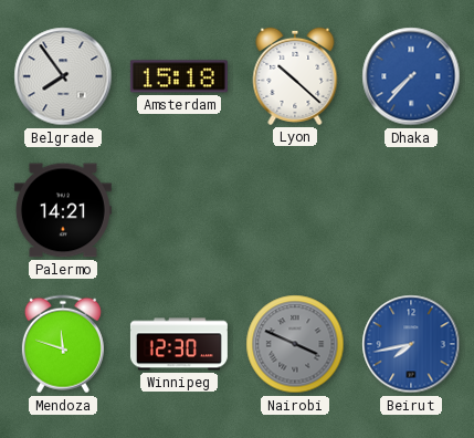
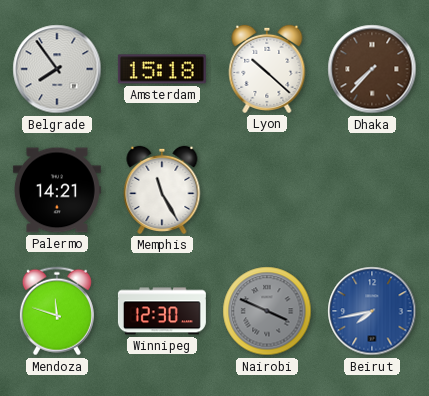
Dhaka dial: blue -> brown
Memphis: none -> 11:25
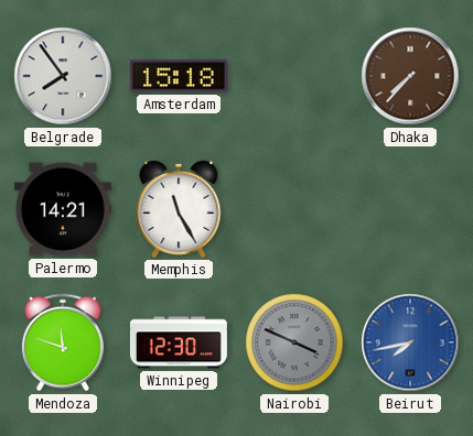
Lyon: 10:22 -> none
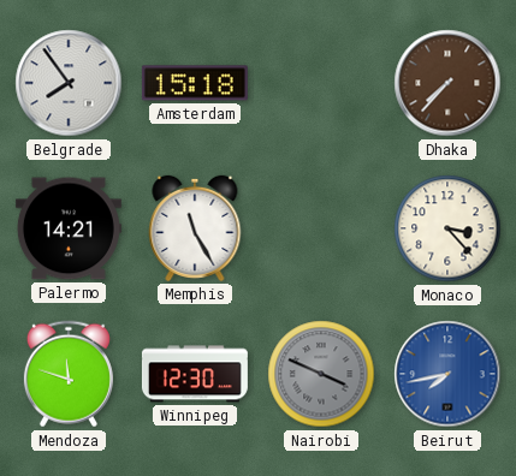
Monaco: none -> 3:23
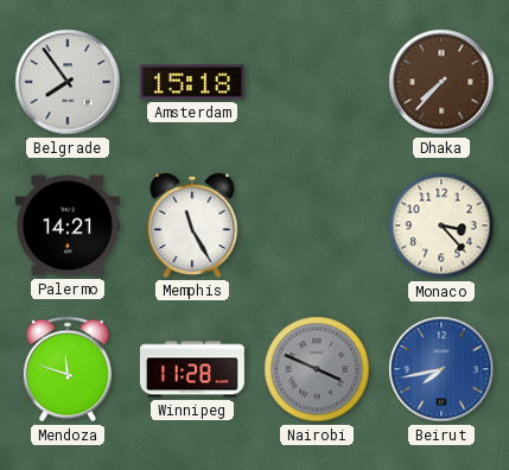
Winnipeg: 12:30 -> 11:28
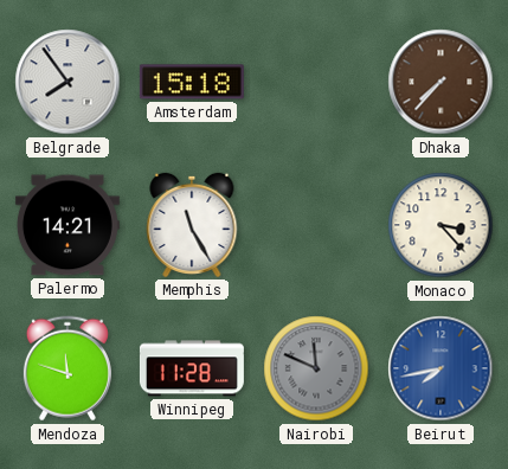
Nairobi: 3:49 -> 11:49
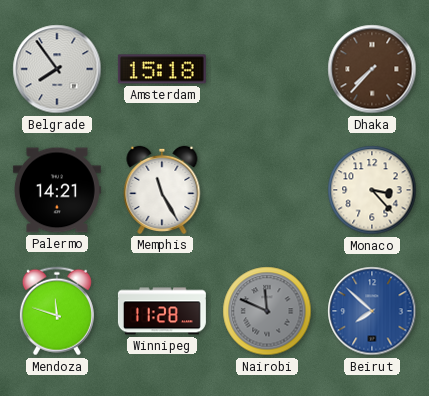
Beirut: 7:43 -> 7:52
